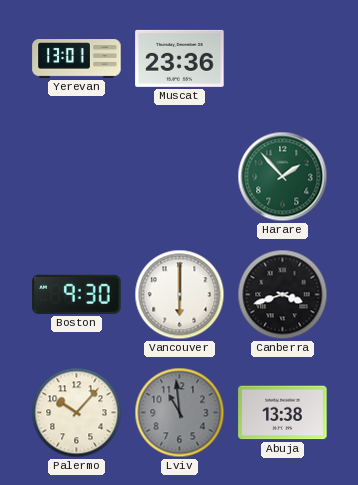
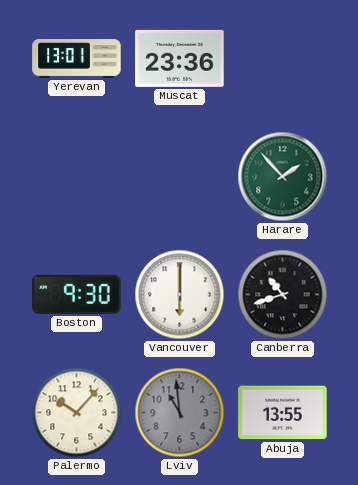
Canberra: 3:42 -> 10:42
Abuja: 13:38 -> 13:55
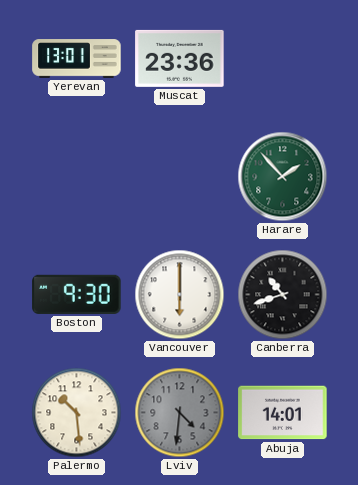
Palermo: 10:07 -> 10:29
Lviv: 10:59 -> 4:31
Abuja: 13:55 -> 14:01
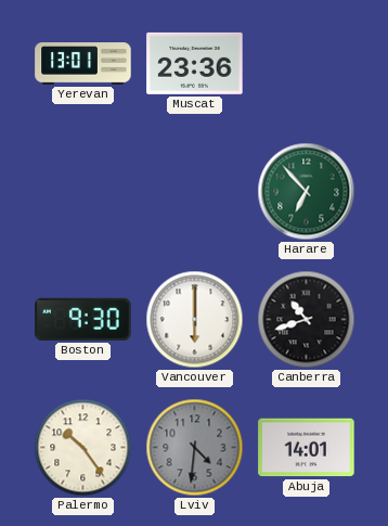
Harare: 1:53 -> 6:53
Palermo: 10:29 -> 10:24
